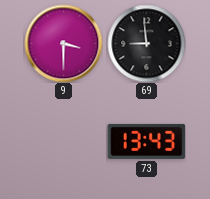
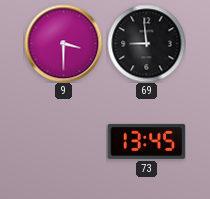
73: 13:43 -> 13:45
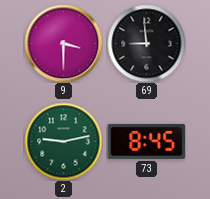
2: none -> 9:13
73: 13:45 -> 8:45
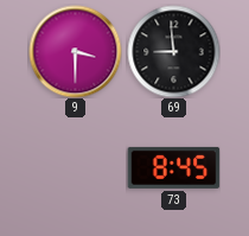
2: 9:13 -> none
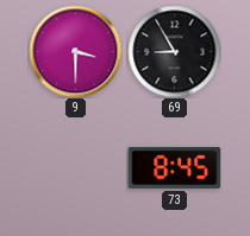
69: 8:59 -> 8:55
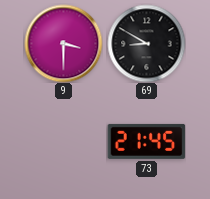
69: 8:55 -> 8:50
73: 8:45 -> 21:45
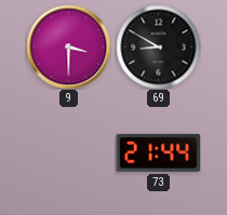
73: 21:45 -> 21:44
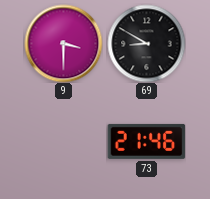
73: 21:44 -> 21:46
